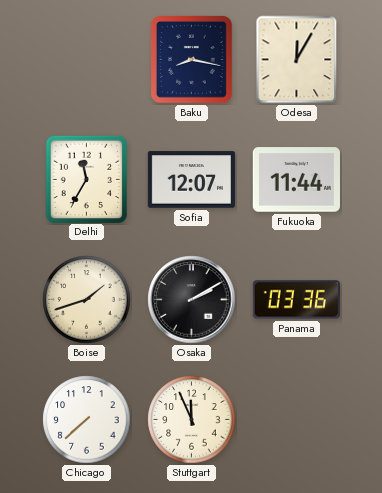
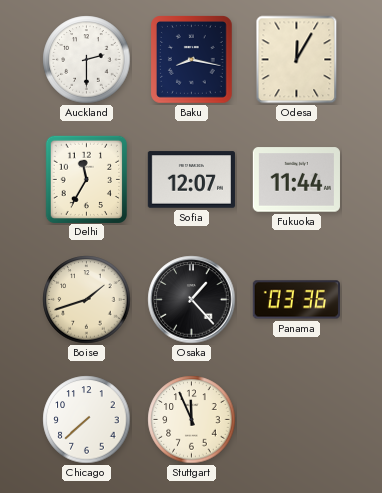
Auckland: none -> 2:30
Osaka: 2:10 -> 1:23
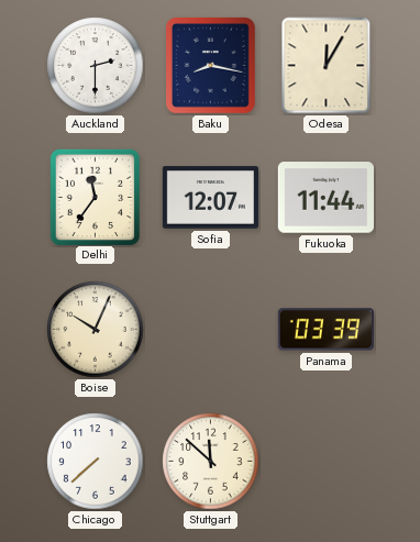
Delhi: 11:35 -> 11:36
Boise: 1:42 -> 10:04
Osaka: 1:23 -> none
Panama: 03:36 -> 03:39
Stuttgart: 11:56 -> 11:52
